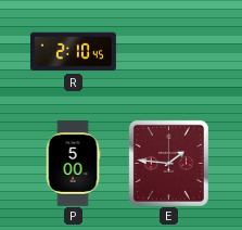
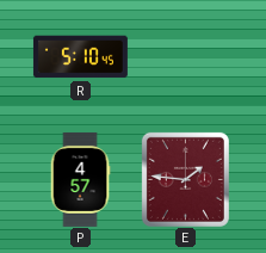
R: 2:10 -> 5:10
P: 5:00 -> 4:57
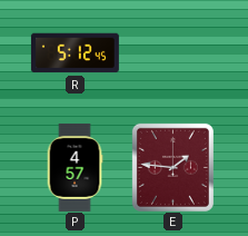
R: 5:10 -> 5:12
